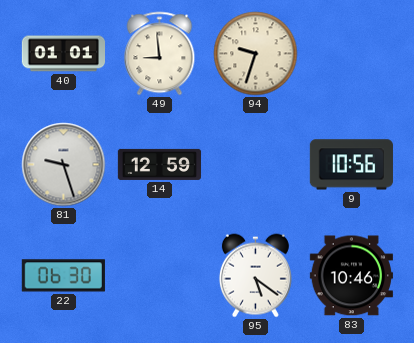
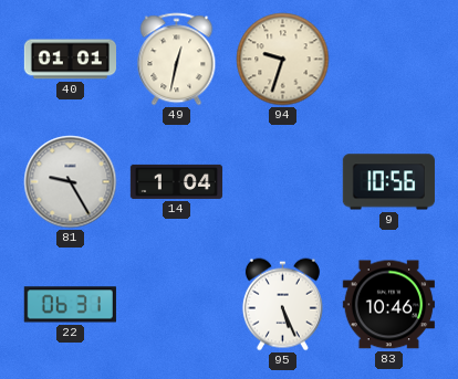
49: 8:59 -> 12:32
81: 9:27 -> 9:25
14: 12:59 -> 1:04
22: 06:30 -> 06:31
95: 5:21 -> 5:26
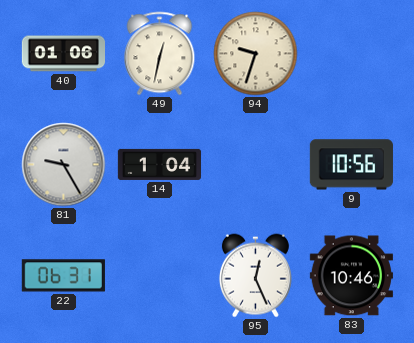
40: 01:01 -> 01:06
95: 5:26 -> 12:26
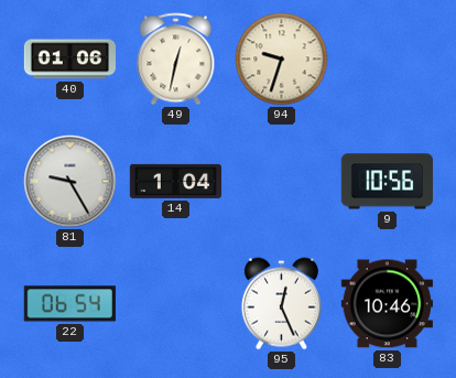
22: 06:31 -> 06:54
